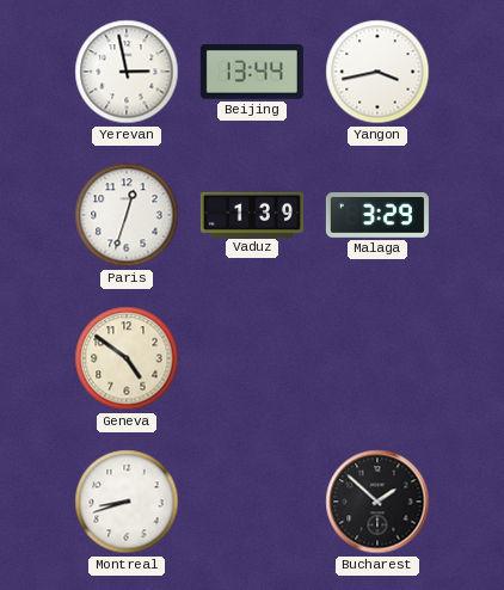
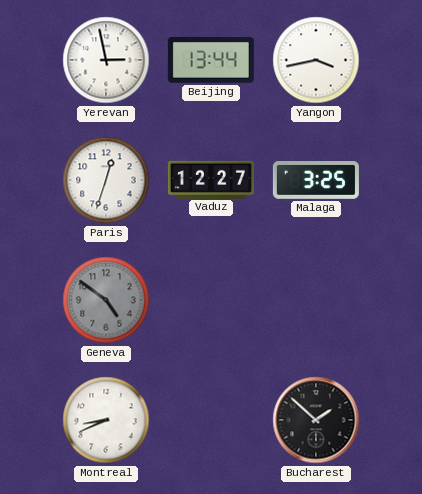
Vaduz: 1:39 -> 12:27
Malaga: 3:29 -> 3:25
Geneva dial: cream -> grey
Montreal: 8:42 -> 8:41
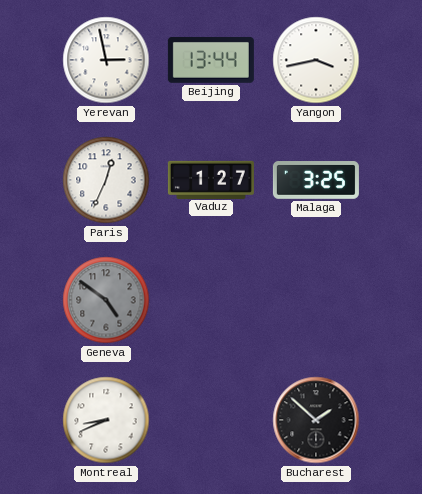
Paris: 12:33 -> 12:34
Vaduz: 12:27 -> 1:27
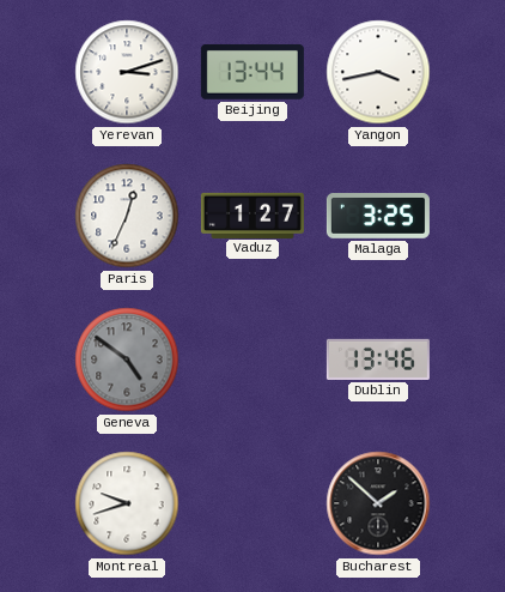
Yerevan: 2:58 -> 3:12
Dublin: none -> 13:46
Montreal: 8:41 -> 9:42
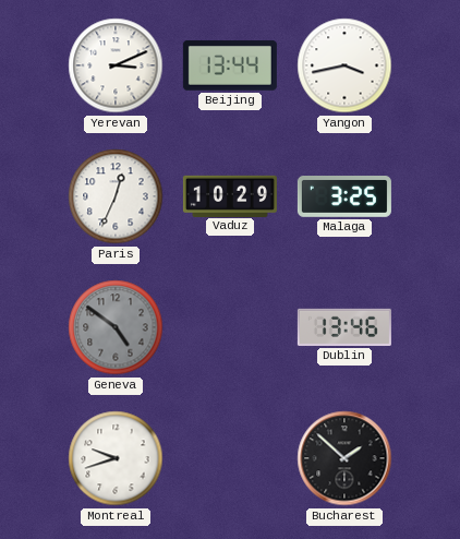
Yerevan: 3:12 -> 3:11
Vaduz: 1:27 -> 10:29
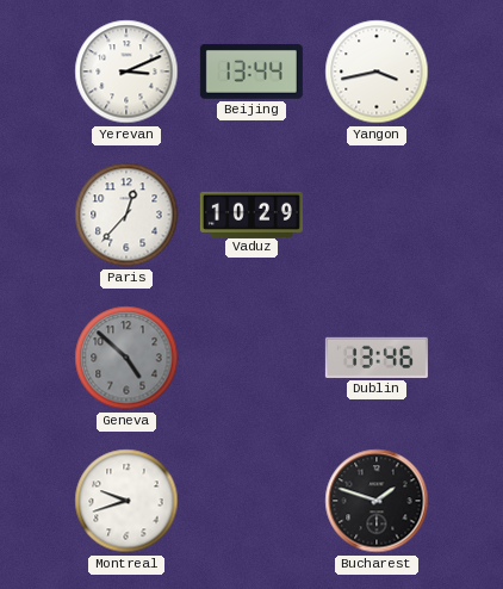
Paris: 12:34 -> 12:37
Malaga: 3:25 -> none
Geneva: 4:51 -> 4:52
Bucharest: 1:52 -> 1:48
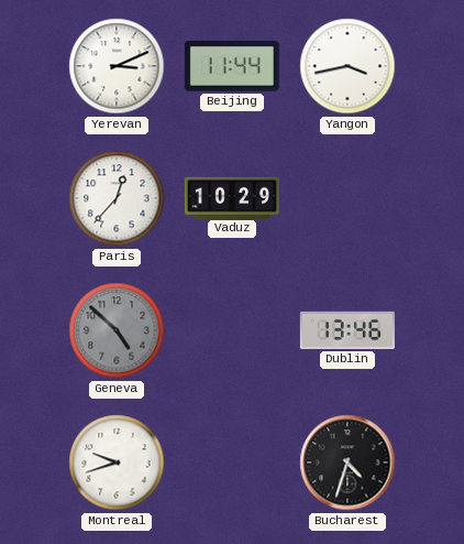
Beijing: 13:44 -> 11:44
Bucharest: 1:48 -> 4:33
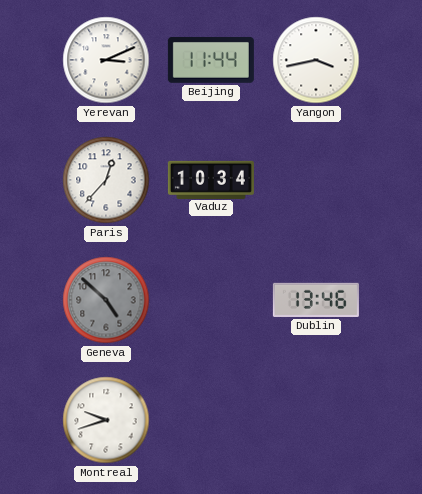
Vaduz: 10:29 -> 10:34
Bucharest: 4:33 -> none
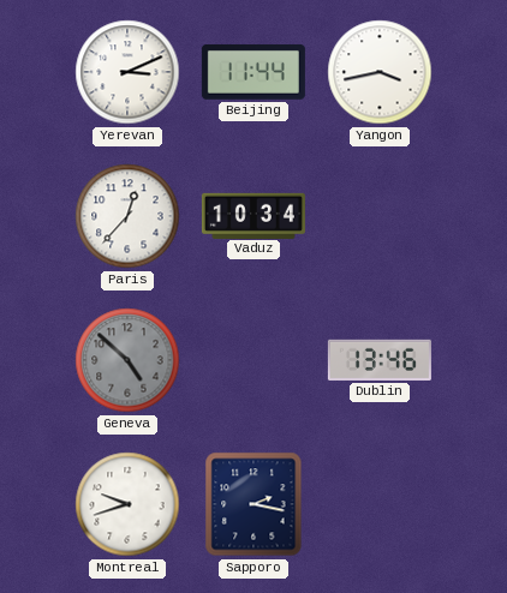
Sapporo: none -> 2:17
